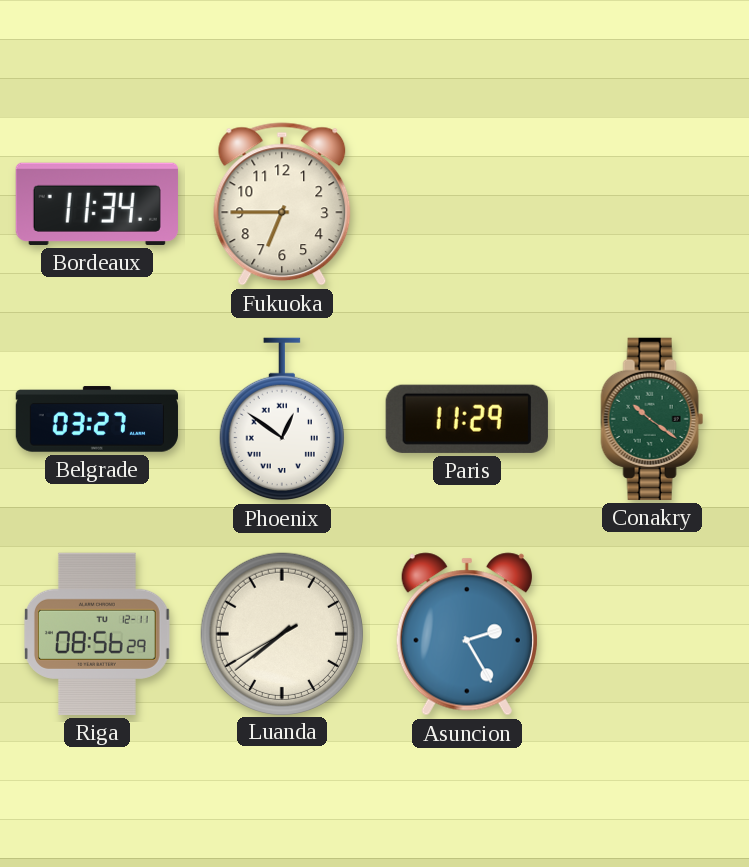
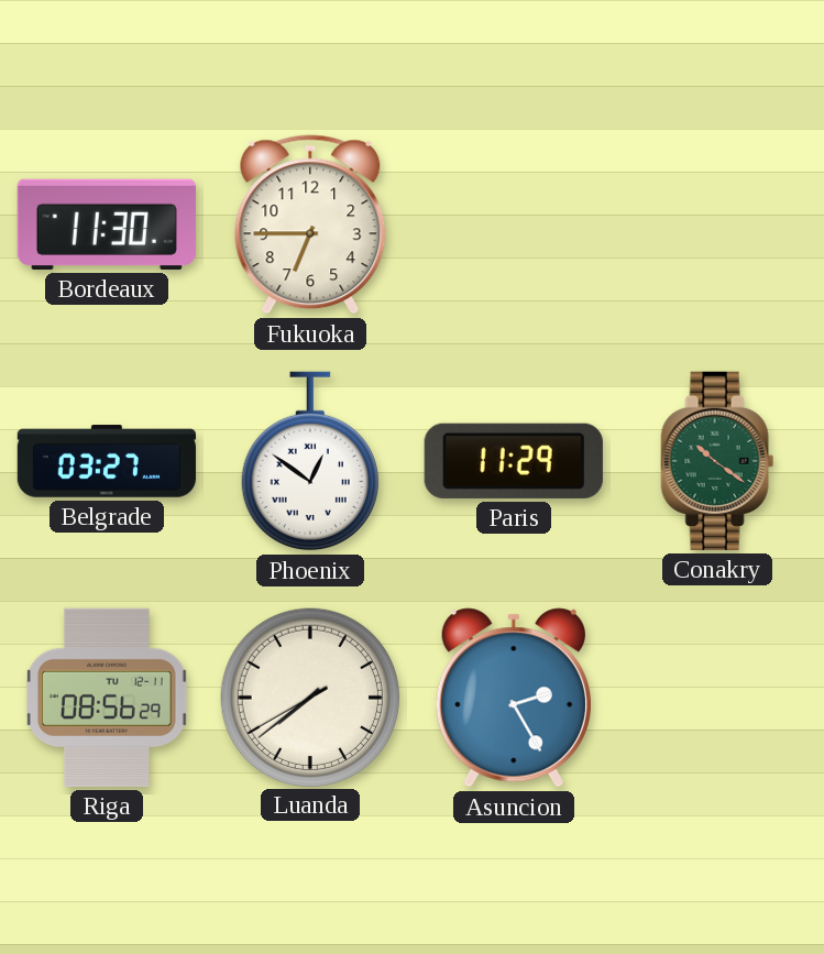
Bordeaux: 11:34 -> 11:30
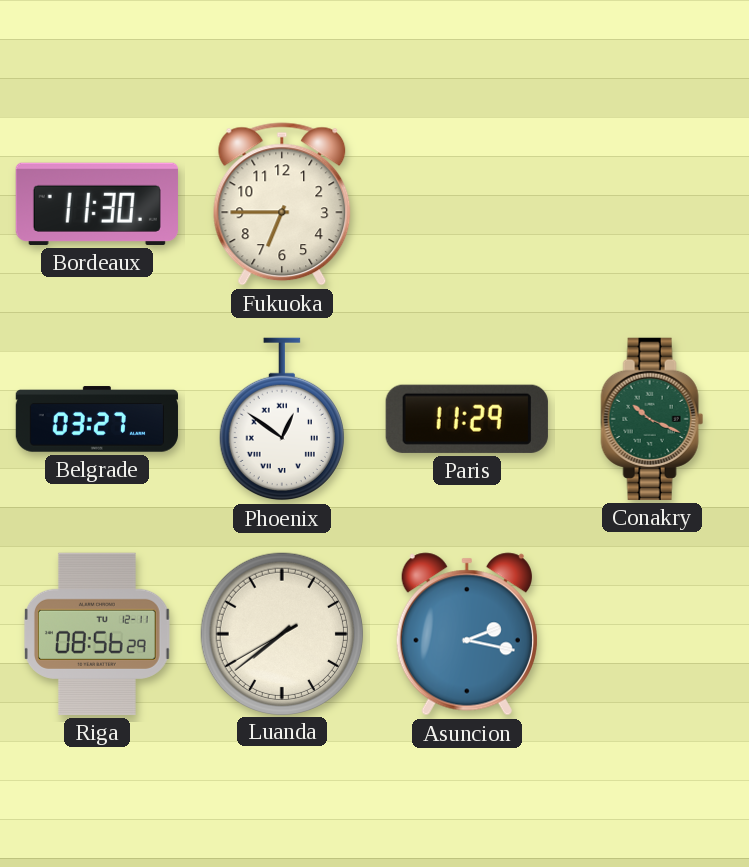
Conakry: 10:21 -> 10:19
Asuncion: 2:25 -> 2:17
